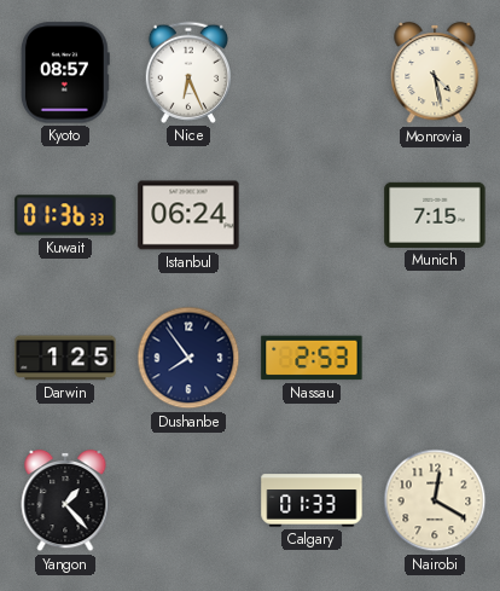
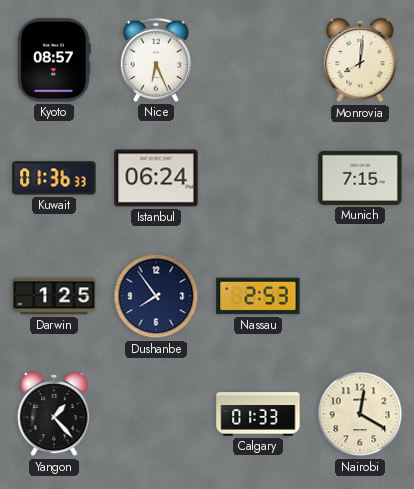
Monrovia: 4:28 -> 8:01
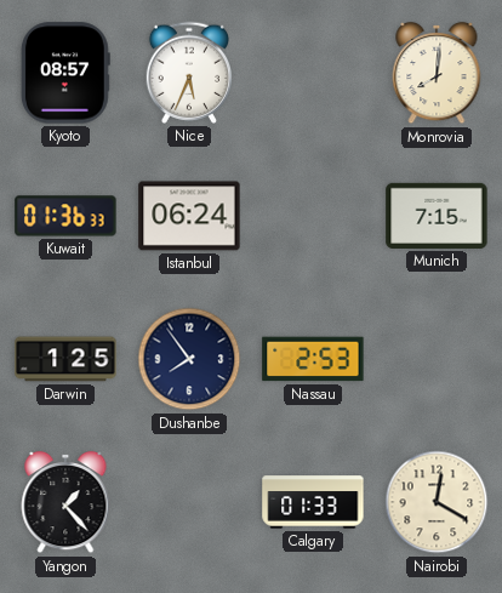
Nice: 6:26 -> 5:34
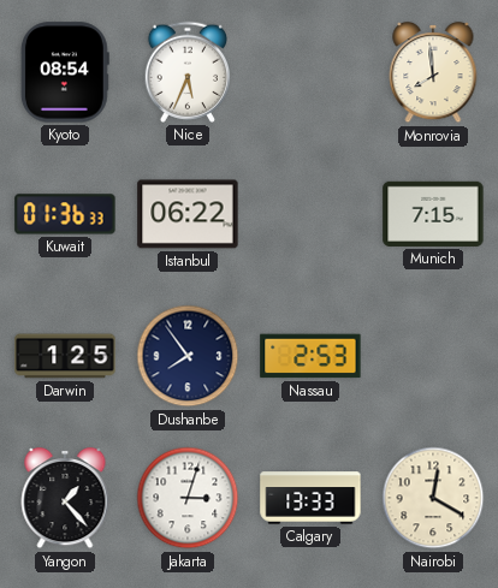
Kyoto: 08:57 -> 08:54
Monrovia: 8:01 -> 7:59
Istanbul: 06:24 -> 06:22
Jakarta: none -> 3:03
Calgary: 01:33 -> 13:33
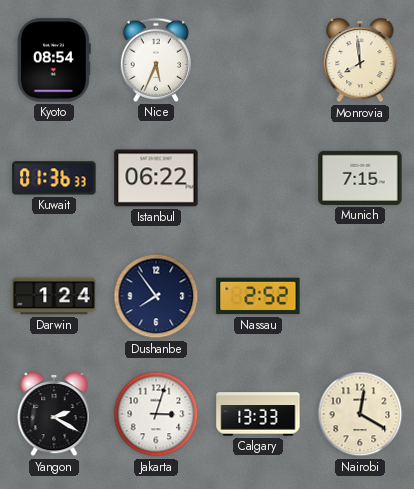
Darwin: 1:25 -> 1:24
Nassau: 2:53 -> 2:52
Yangon: 1:23 -> 2:20
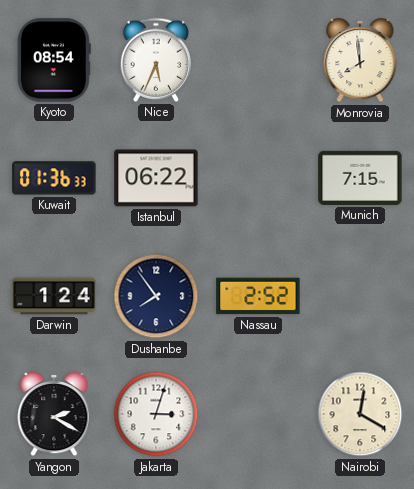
Calgary: 13:33 -> none
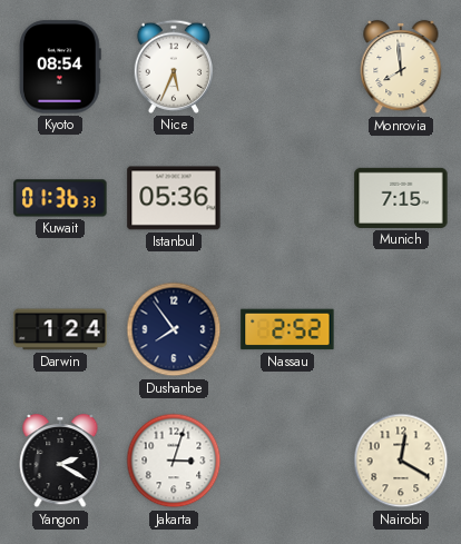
Istanbul: 06:22 -> 05:36
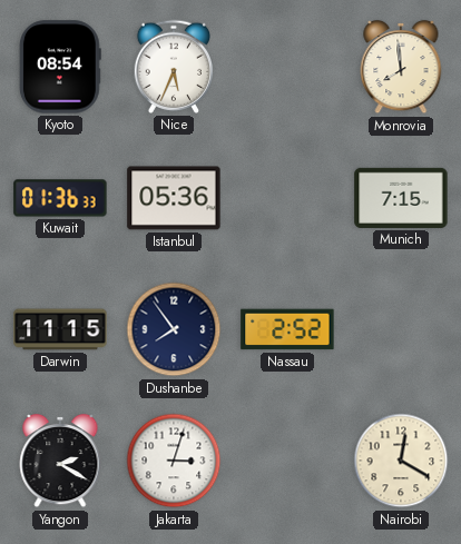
Darwin: 1:24 -> 11:15
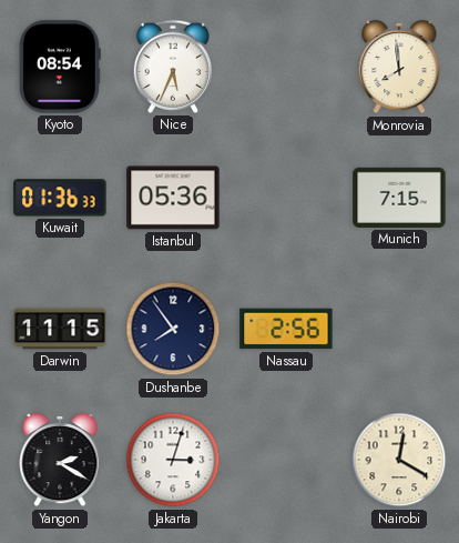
Nassau: 2:52 -> 2:56
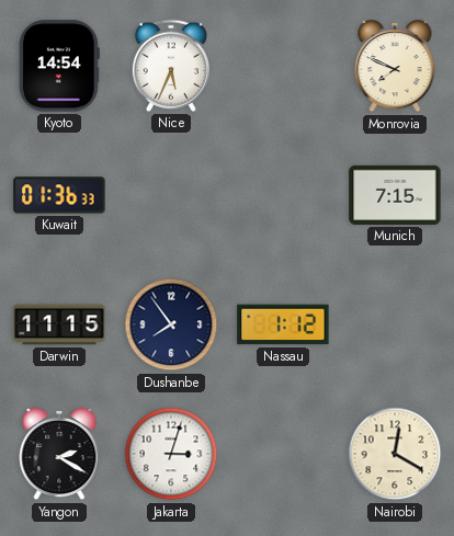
Kyoto: 08:54 -> 14:54
Monrovia: 7:59 -> 7:49
Istanbul: 05:36 -> none
Nassau: 2:56 -> 1:12
